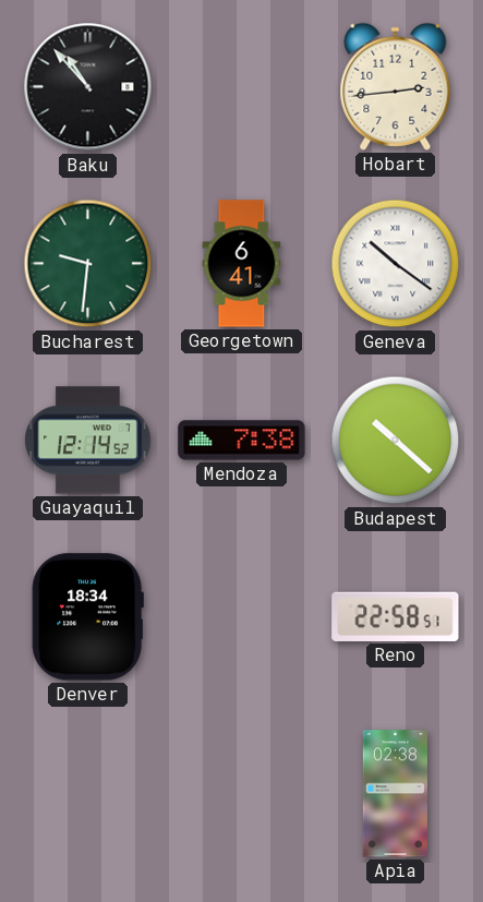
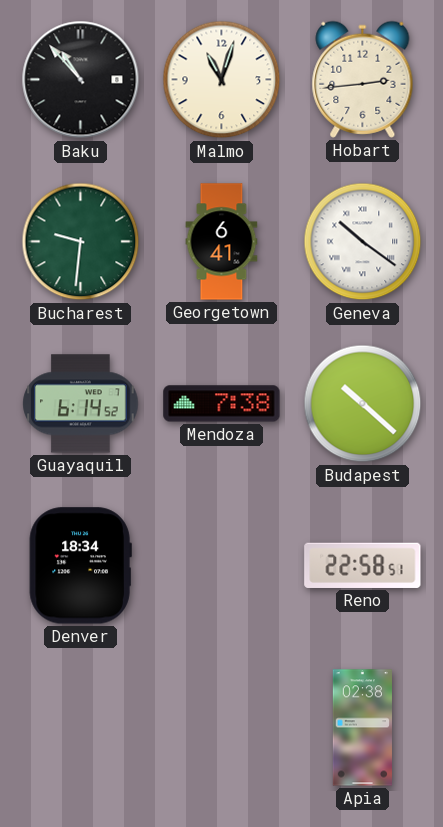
Malmo: none -> 11:03
Guayaquil: 12:14 -> 6:14
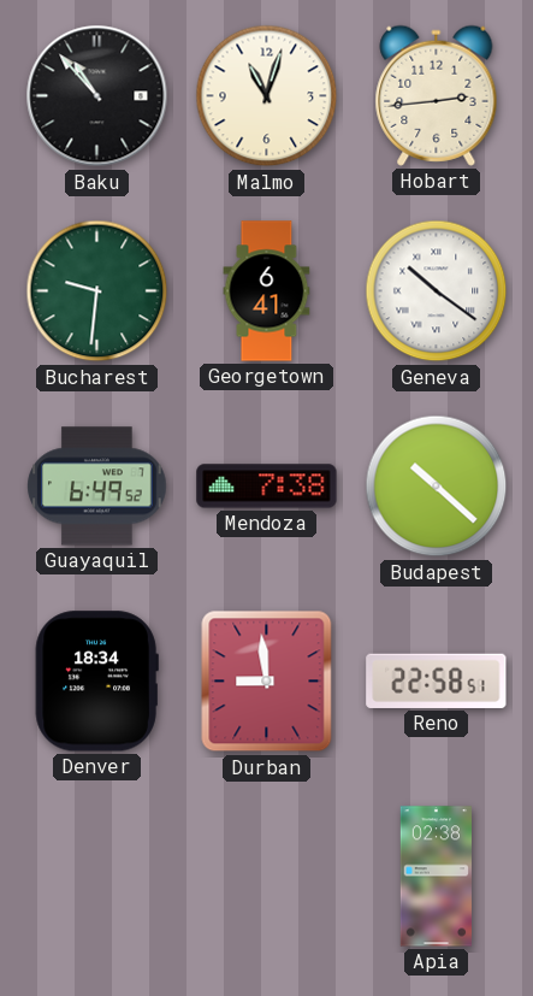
Guayaquil: 6:14 -> 6:49
Durban: none -> 8:59
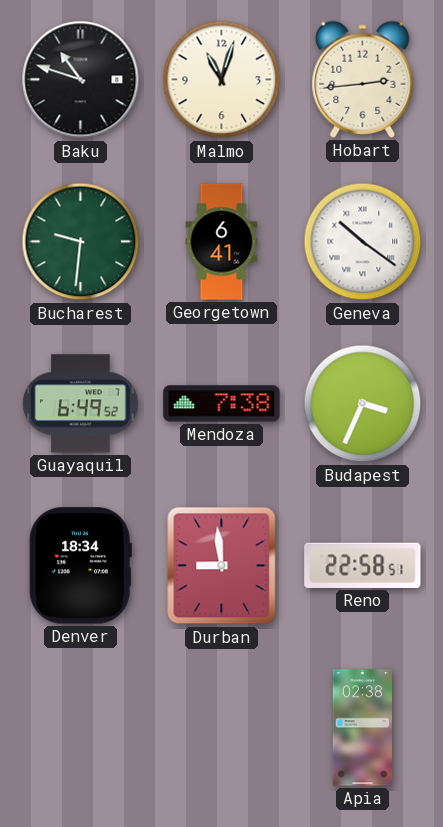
Baku: 10:53 -> 10:48
Budapest: 10:22 -> 3:34
